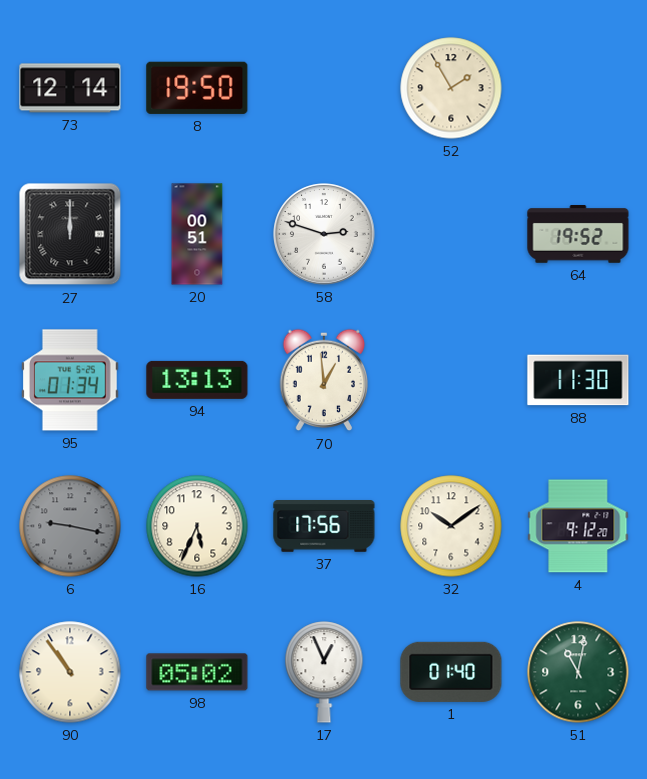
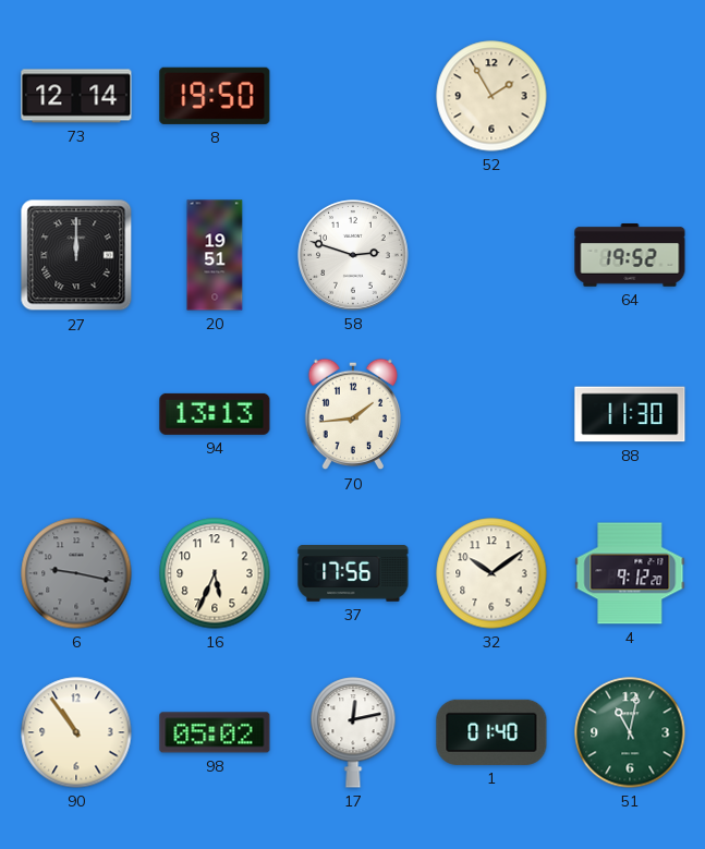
20: 00:51 -> 19:51
95: 01:34 -> none
70: 12:59 -> 1:44
17: 12:56 -> 12:13
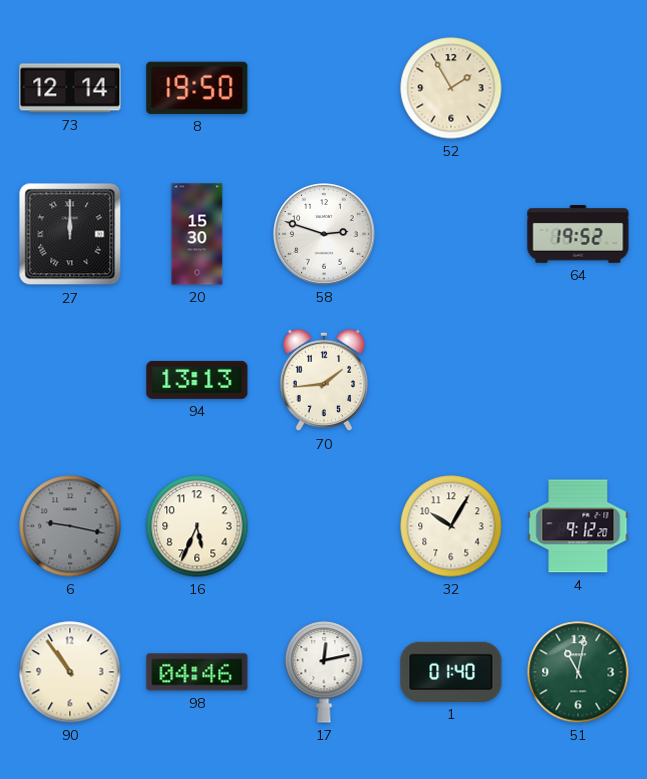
20: 19:51 -> 15:30
88: 11:30 -> none
37: 17:56 -> none
32: 10:09 -> 10:05
98: 05:02 -> 04:46
